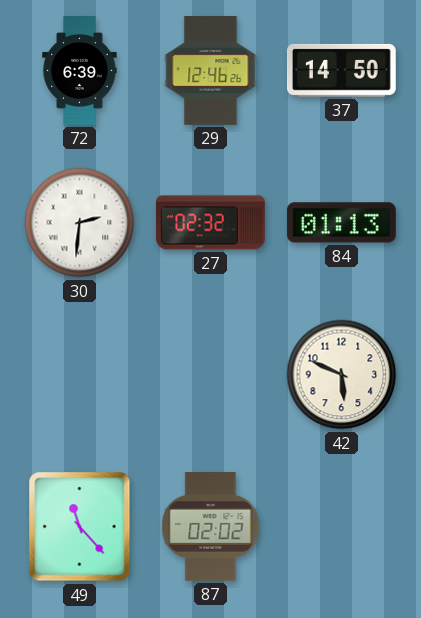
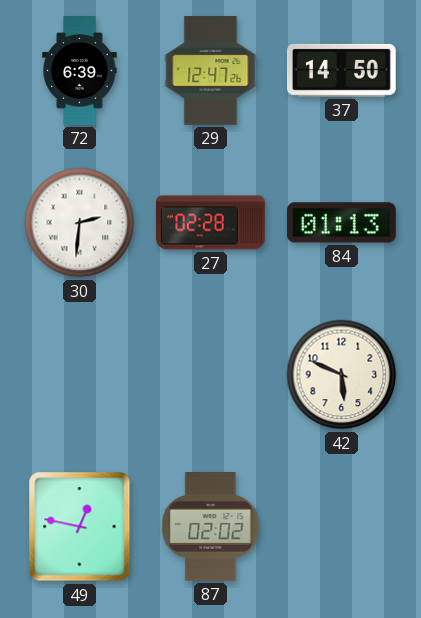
29: 12:46 -> 12:47
27: 02:32 -> 02:28
49: 11:23 -> 12:47
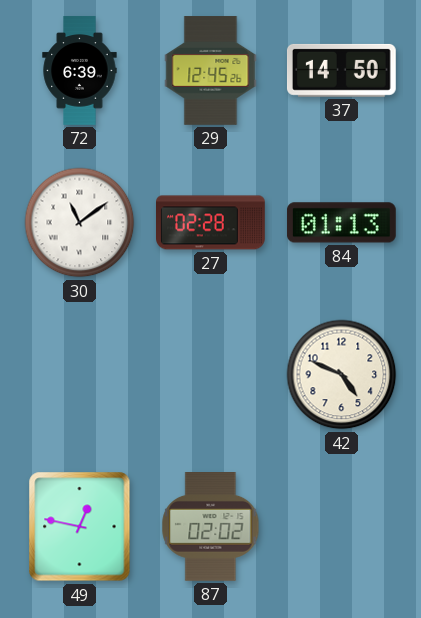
29: 12:47 -> 12:45
30: 2:31 -> 11:09
42: 5:49 -> 4:49
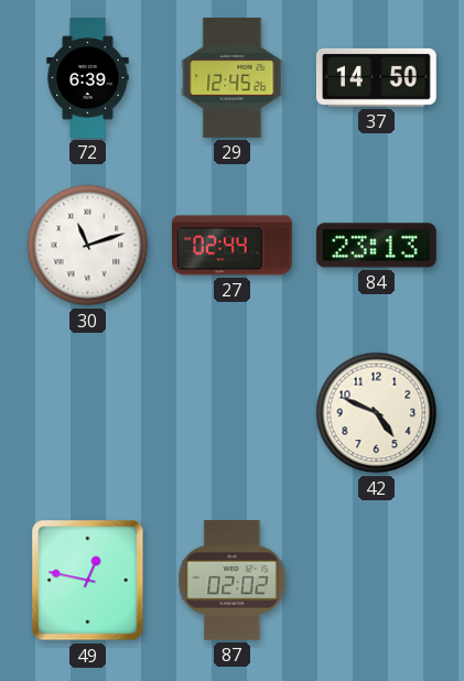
30: 11:09 -> 11:12
27: 02:28 -> 02:44
84: 01:13 -> 23:13
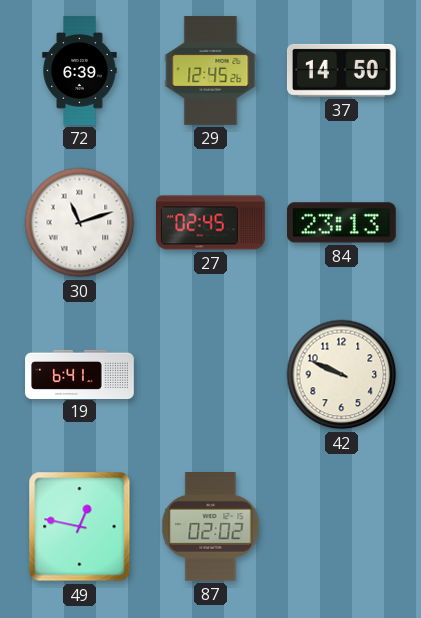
27: 02:44 -> 02:45
19: none -> 6:41
42: 4:49 -> 9:49
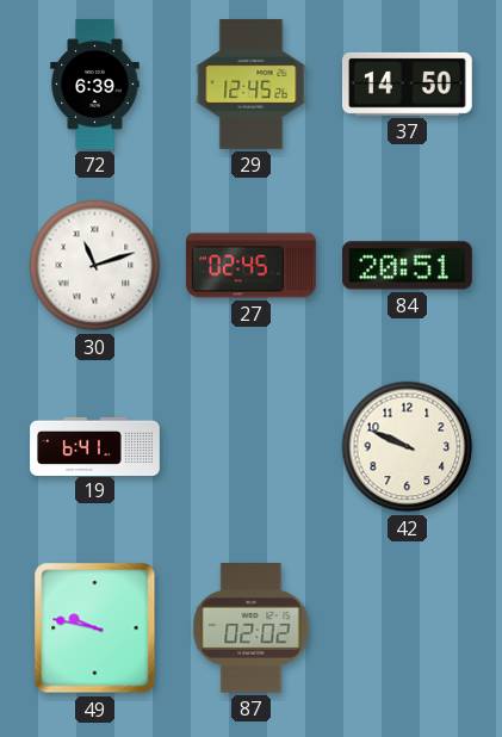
84: 23:13 -> 20:51
49: 12:47 -> 9:47
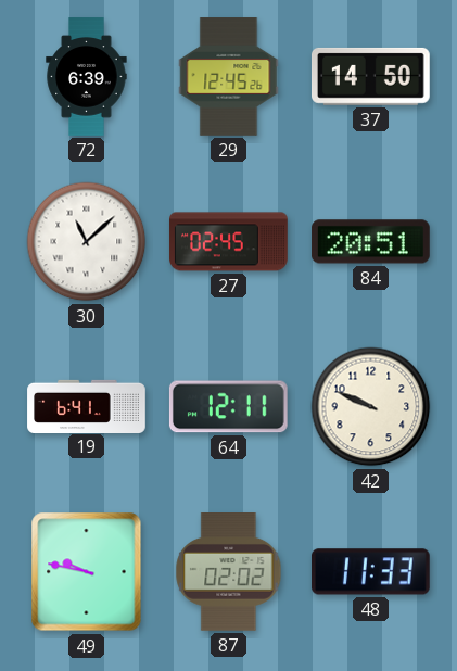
30: 11:12 -> 11:08
64: none -> 12:11
48: none -> 11:33
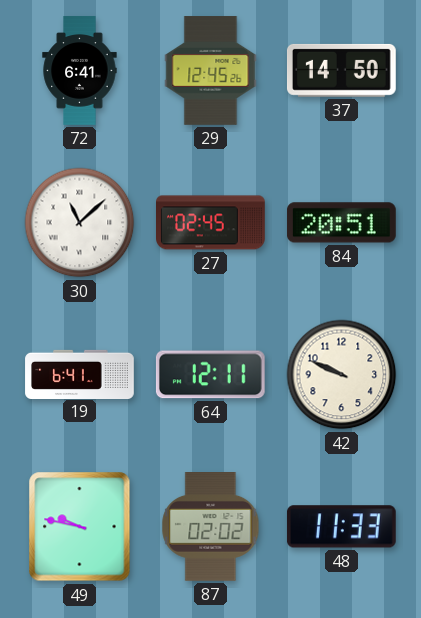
72: 6:39 -> 6:41
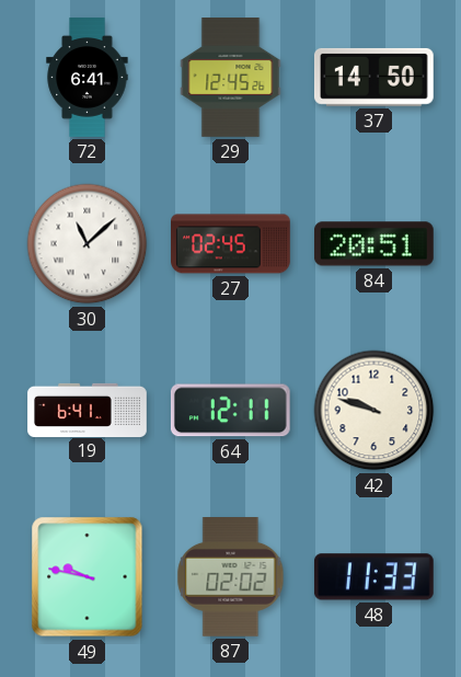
42: 9:49 -> 9:48
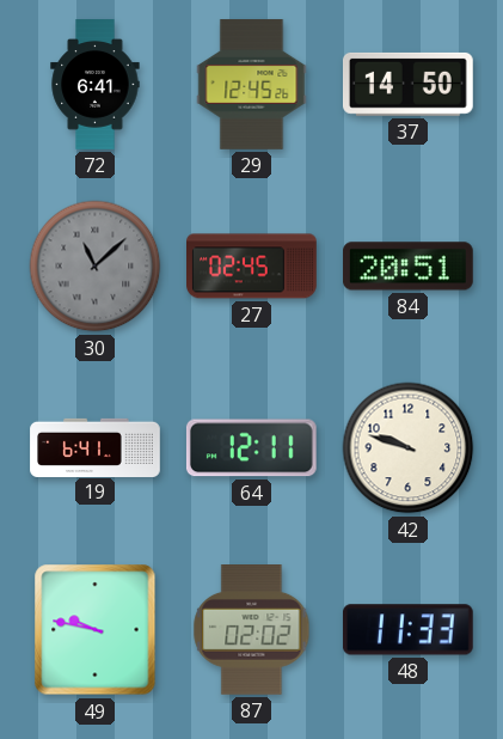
30 dial: white -> grey
